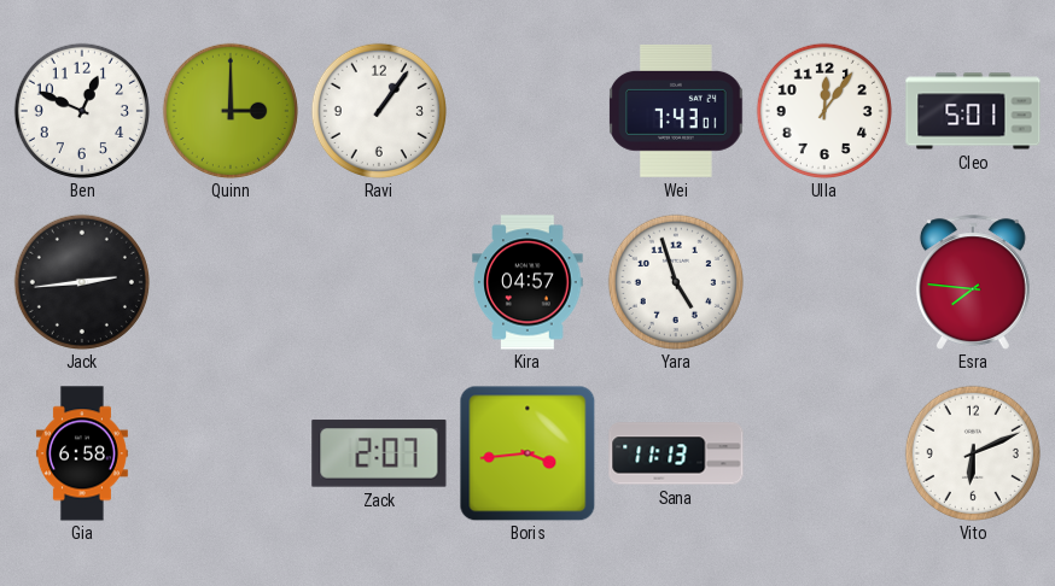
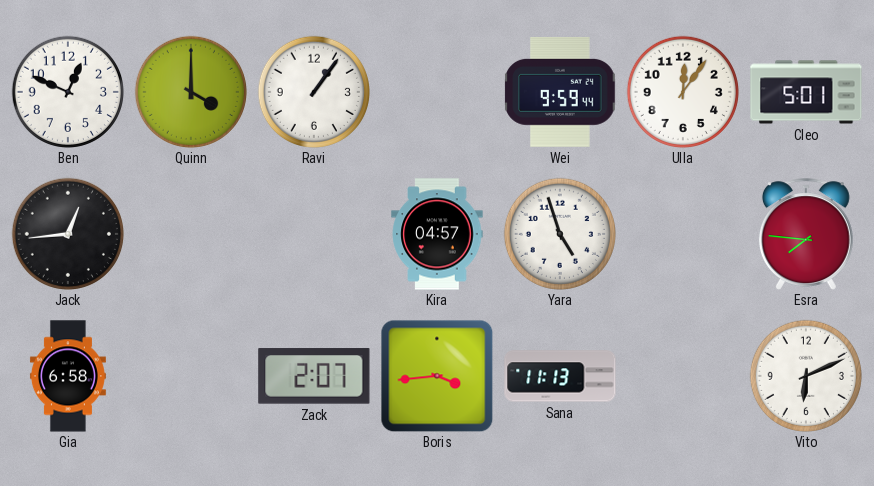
Quinn: 3:00 -> 4:00
Wei: 7:43 -> 9:59
Jack: 2:44 -> 12:44
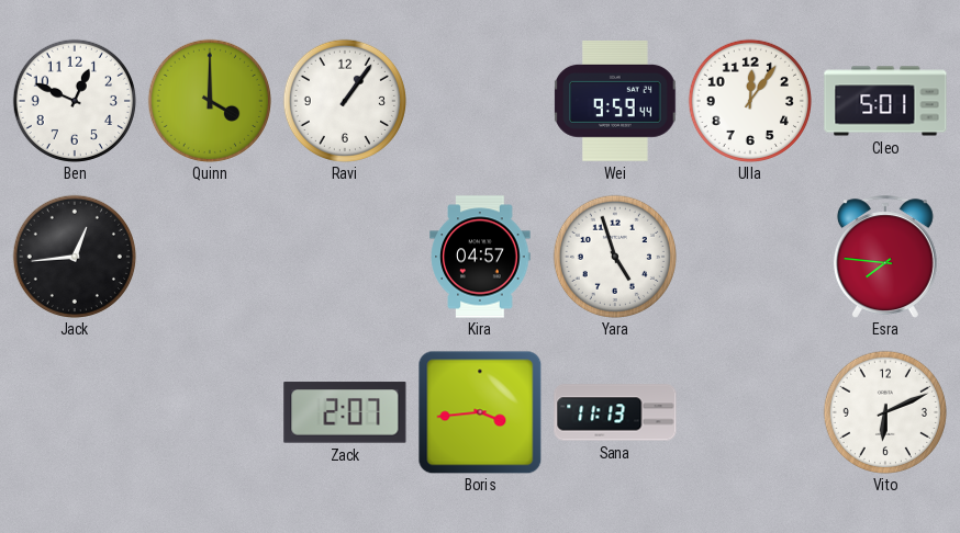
Gia: 6:58 -> none
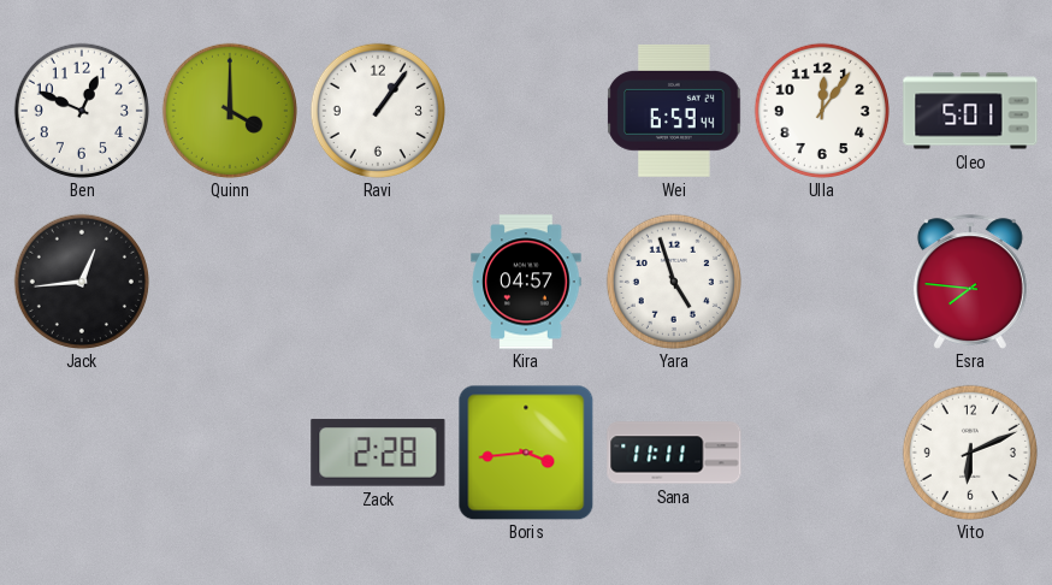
Wei: 9:59 -> 6:59
Zack: 2:07 -> 2:28
Sana: 11:13 -> 11:11
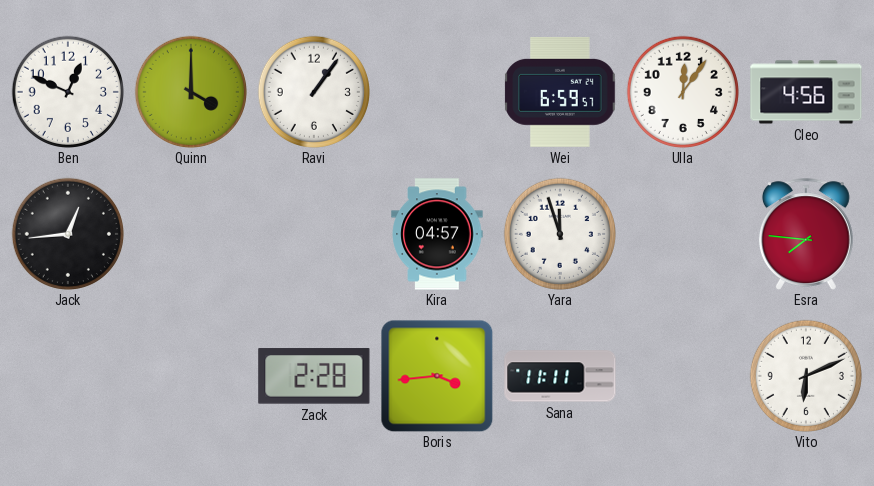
Wei: 6:59:44 -> 6:59:57
Cleo: 5:01 -> 4:56
Yara: 4:57 -> 11:57
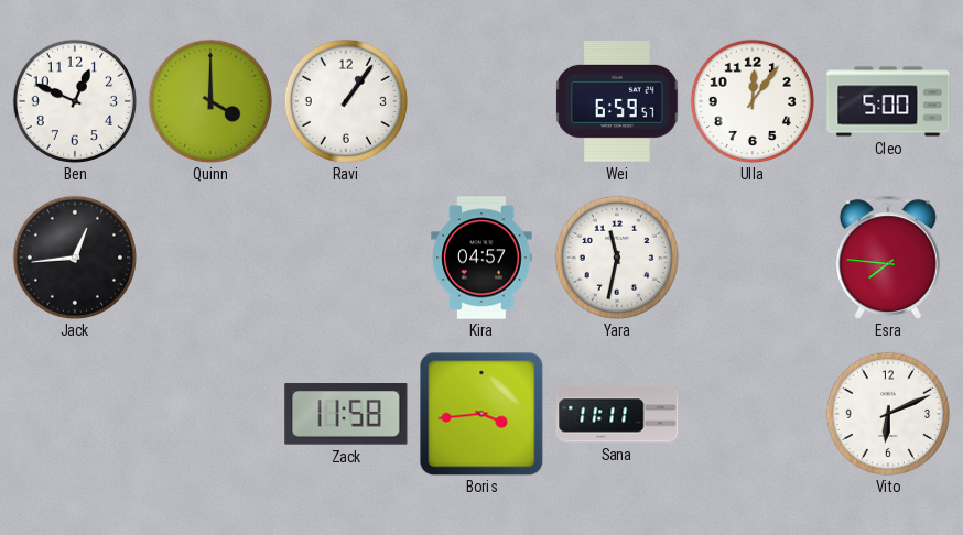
Cleo: 4:56 -> 5:00
Yara: 11:57 -> 11:32
Zack: 2:28 -> 11:58
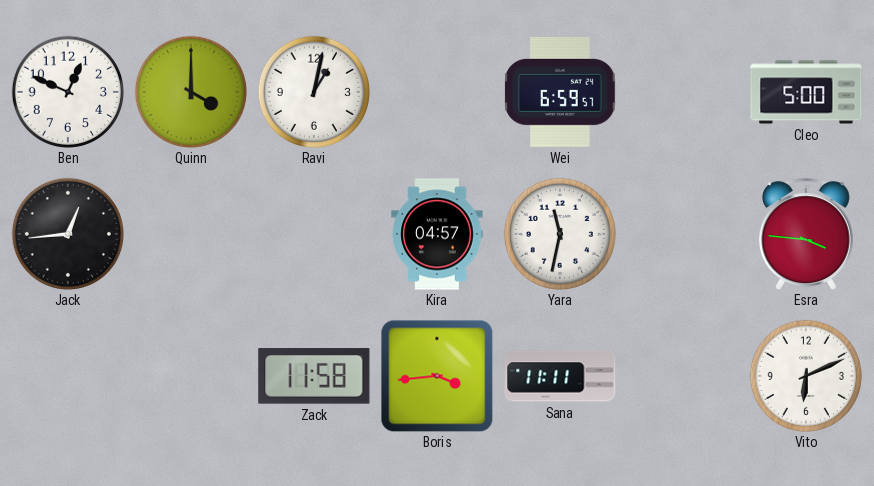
Ravi: 1:06 -> 1:02
Ulla: 12:06 -> none
Esra: 7:46 -> 3:46
